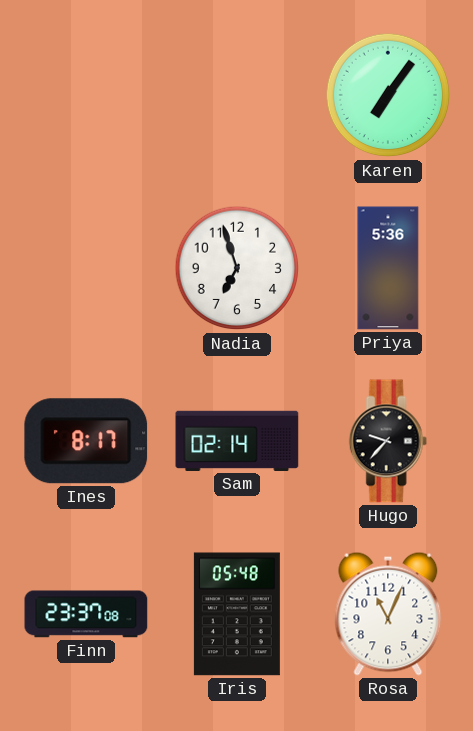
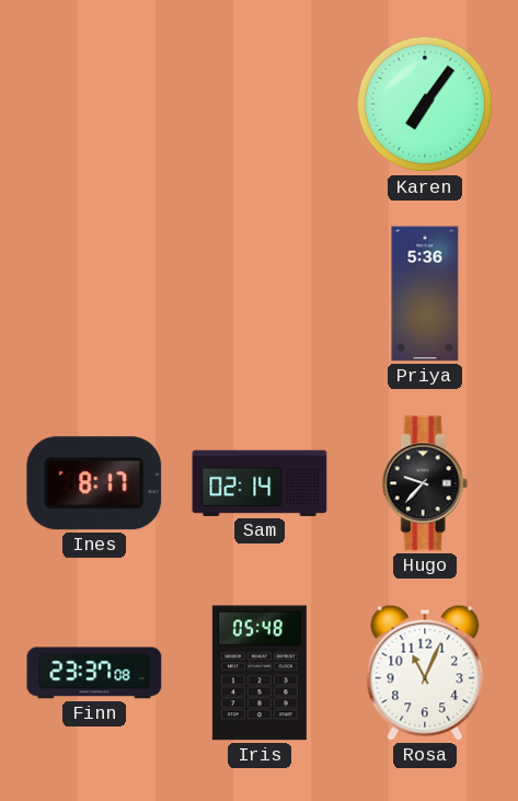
Nadia: 6:57 -> none
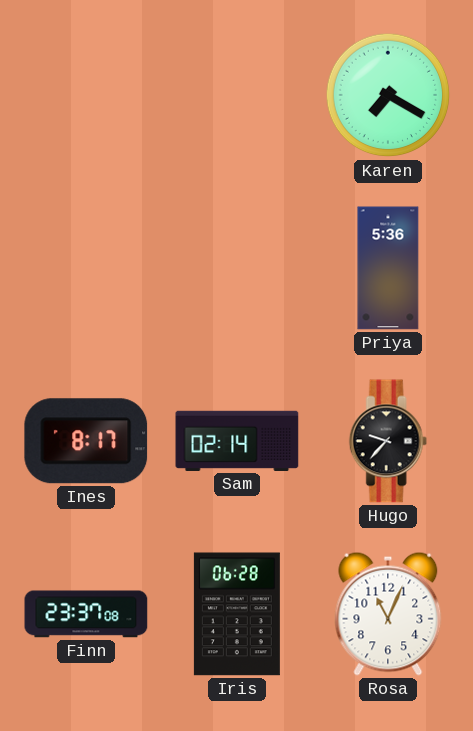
Karen: 7:06 -> 7:20
Iris: 05:48 -> 06:28
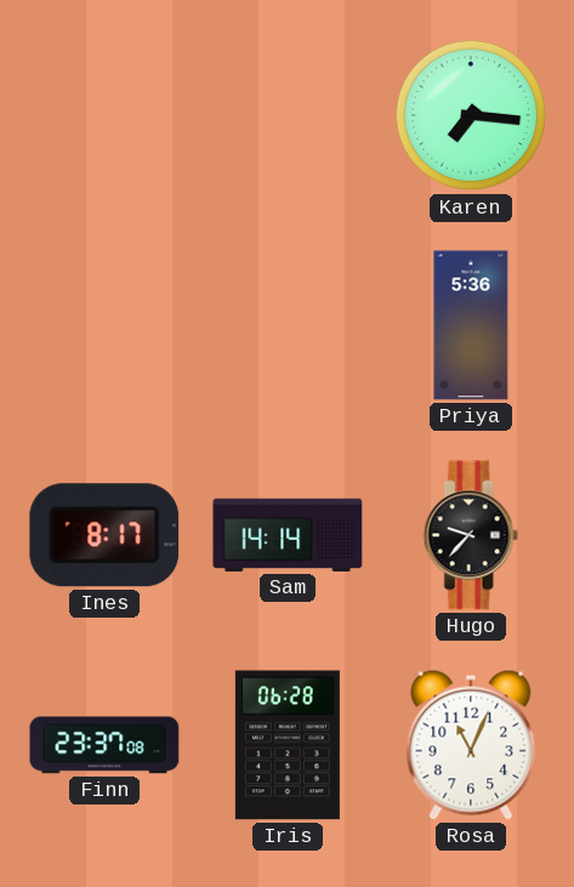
Karen: 7:20 -> 7:16
Sam: 02:14 -> 14:14
